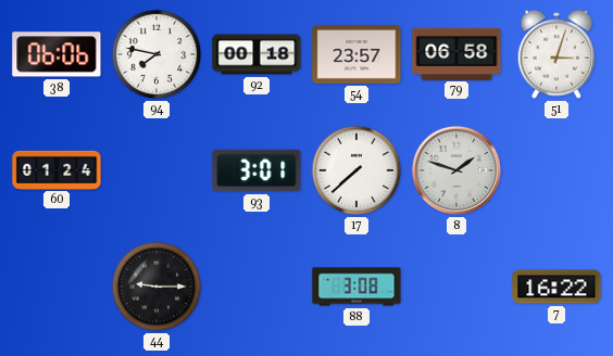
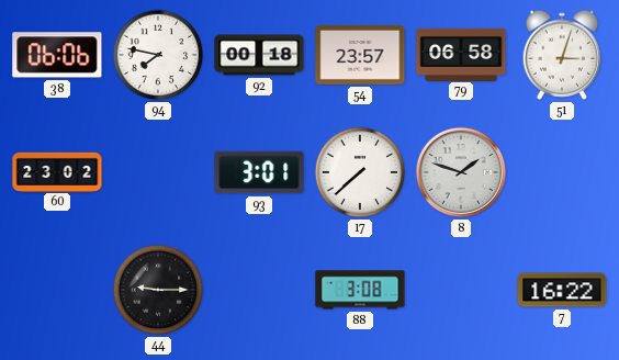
60: 01:24 -> 23:02
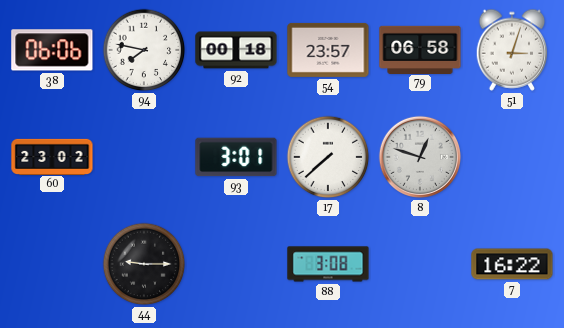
8: 1:48 -> 12:48
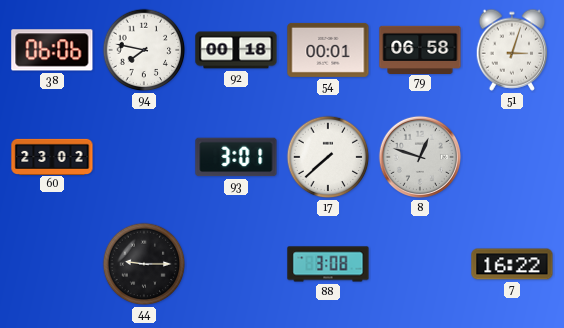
54: 23:57 -> 00:01
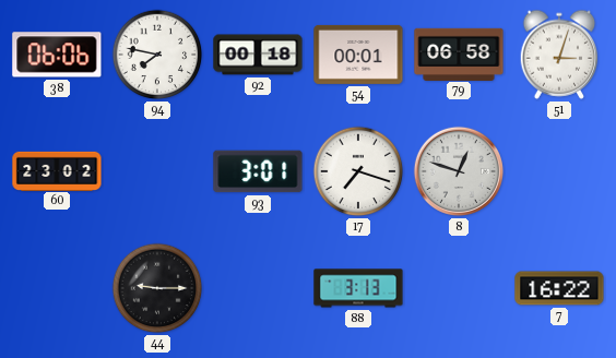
17: 7:38 -> 7:18
88: 3:08 -> 3:13
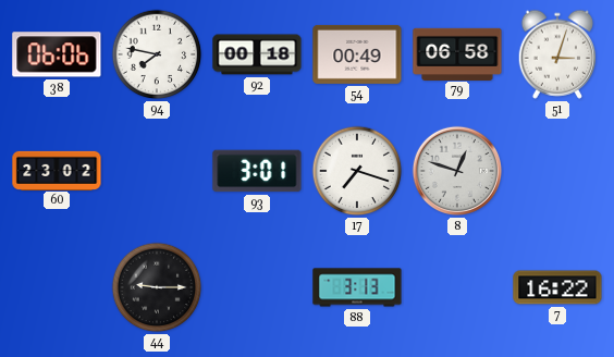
54: 00:01 -> 00:49
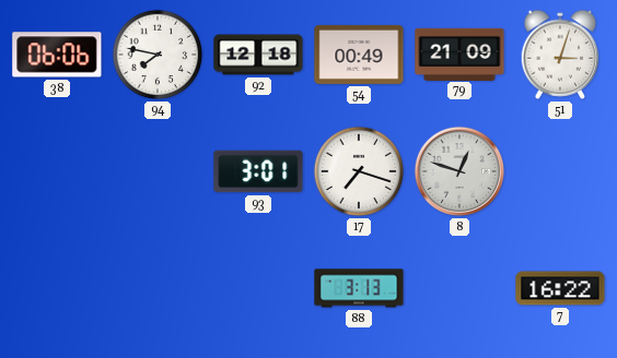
92: 00:18 -> 12:18
79: 06:58 -> 21:09
60: 23:02 -> none
44: 9:15 -> none
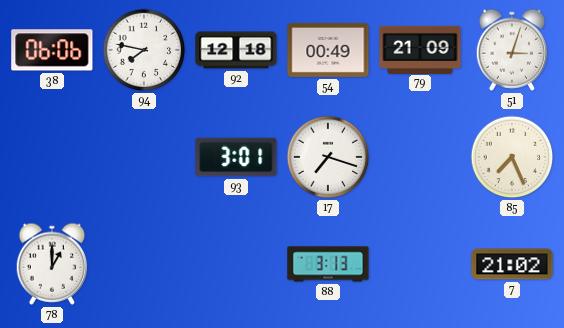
8: 12:48 -> none
85: none -> 7:26
78: none -> 1:00
7: 16:22 -> 21:02
